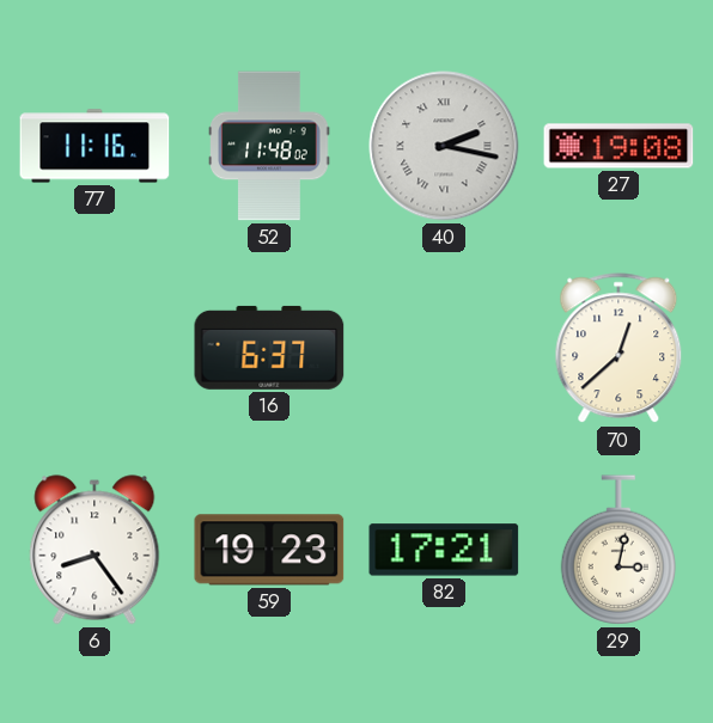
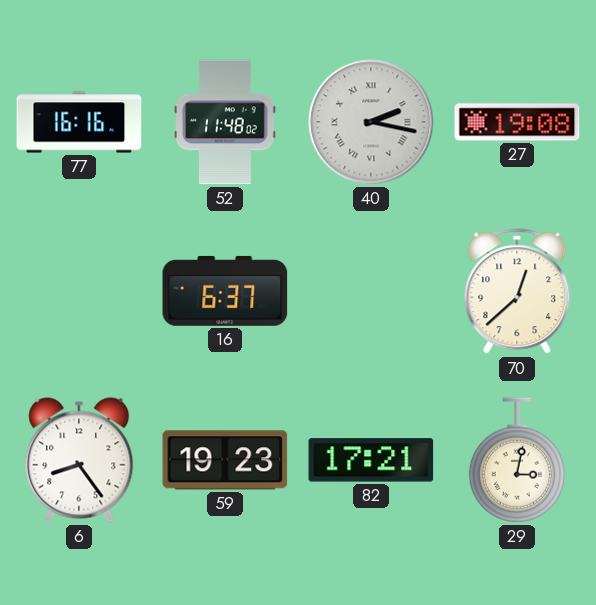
77: 11:16 -> 16:16
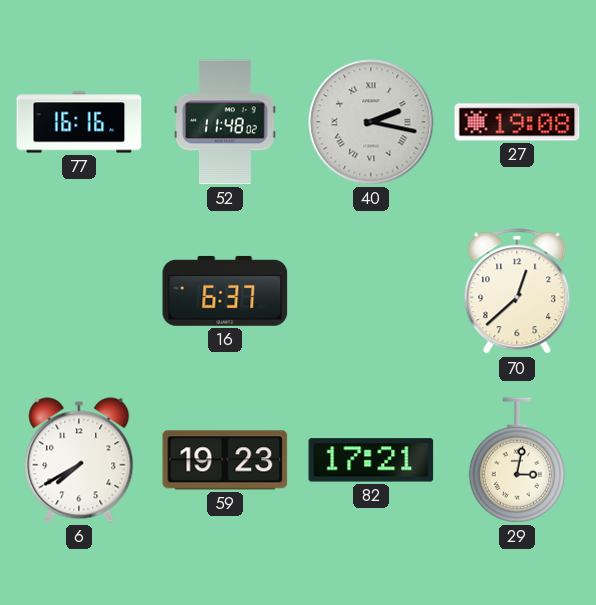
6: 8:24 -> 7:40
